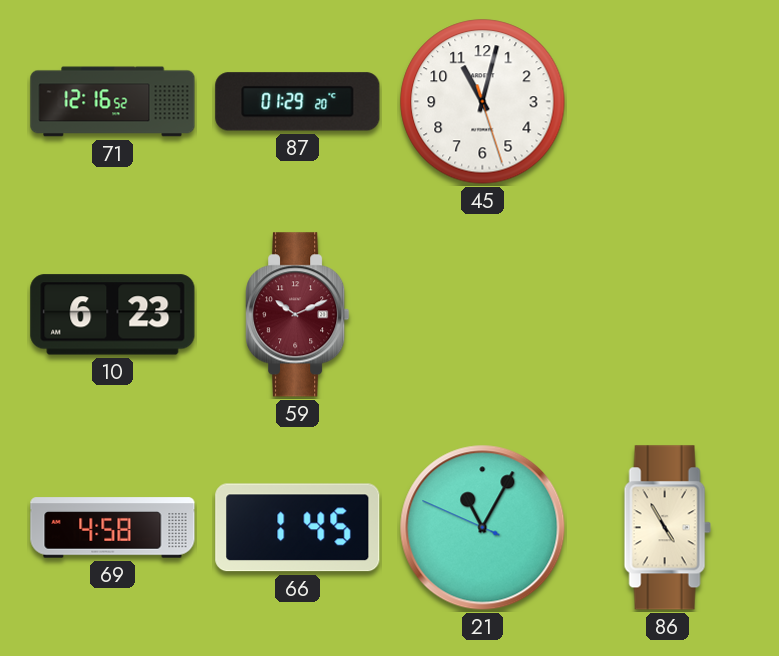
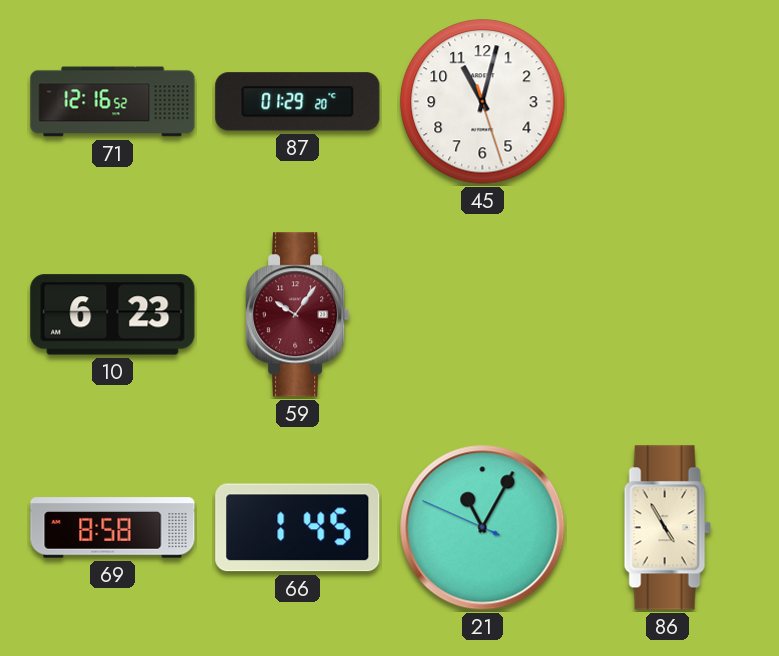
59: 10:11 -> 10:06
69: 4:58 -> 8:58
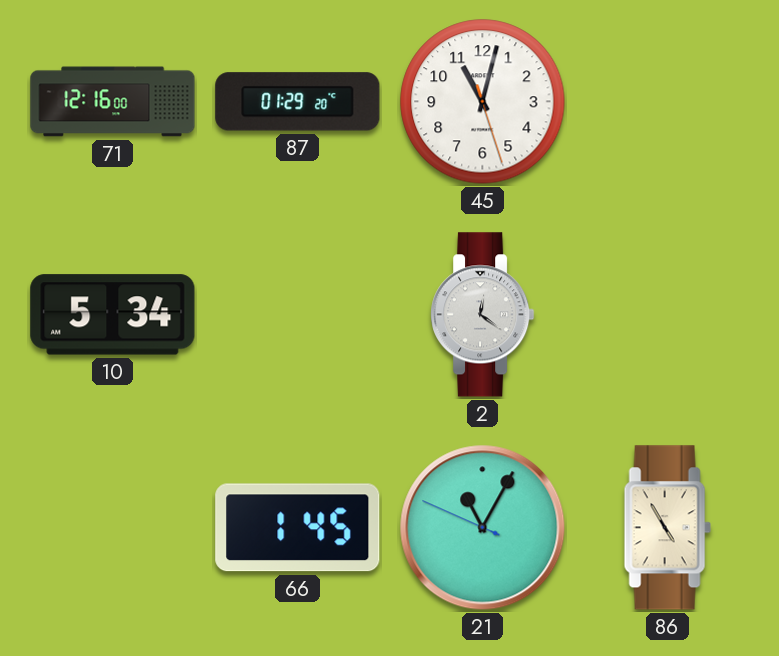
71: 12:16:52 -> 12:16:00
10: 6:23 -> 5:34
59: 10:06 -> none
2: none -> 12:21
69: 8:58 -> none
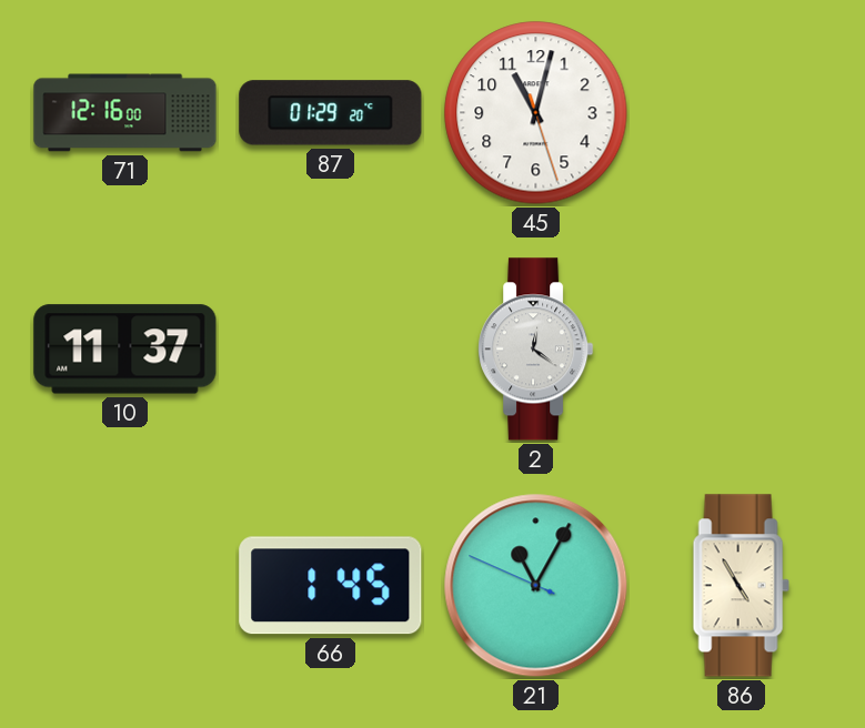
10: 5:34 -> 11:37
